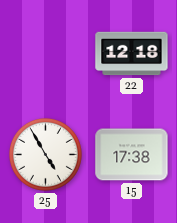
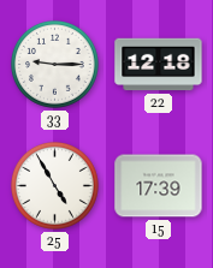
33: none -> 9:15
15: 17:38 -> 17:39
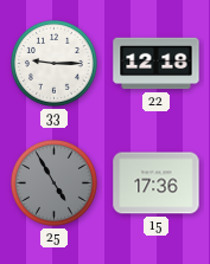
25 dial: white -> grey
15: 17:39 -> 17:36
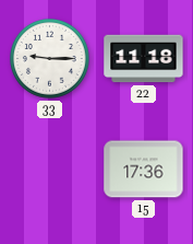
22: 12:18 -> 11:18
25: 4:55 -> none
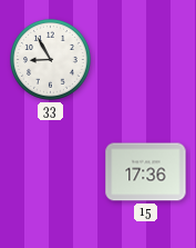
33: 9:15 -> 8:55
22: 11:18 -> none
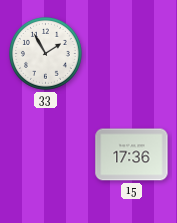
33: 8:55 -> 1:55
